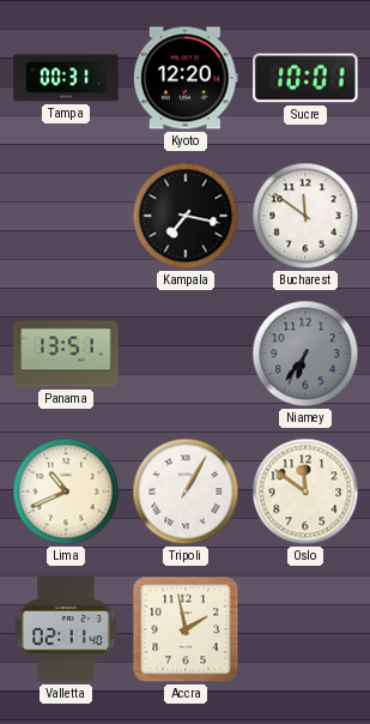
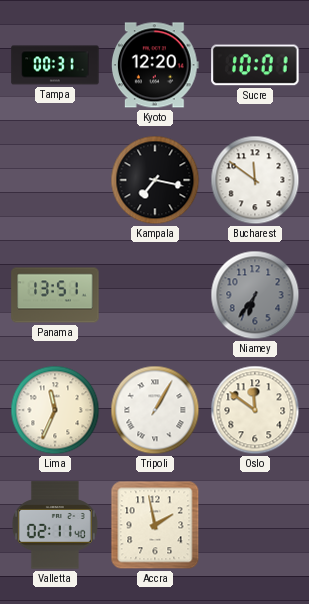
Lima: 10:41 -> 11:34
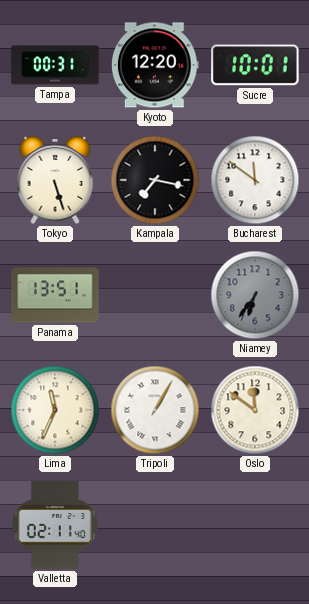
Tokyo: none -> 5:27
Accra: 1:58 -> none
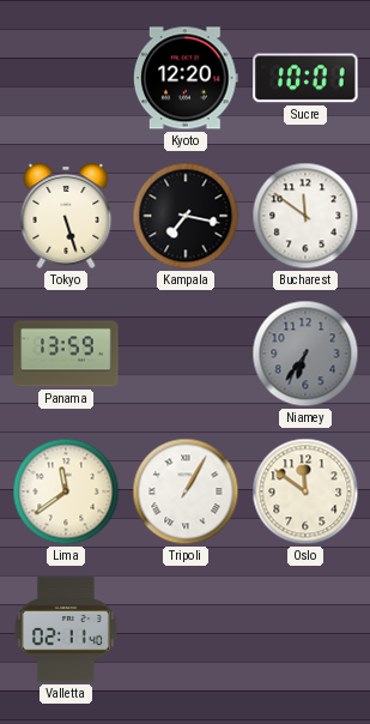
Tampa: 00:31 -> none
Panama: 13:51 -> 13:59
Lima: 11:34 -> 11:39
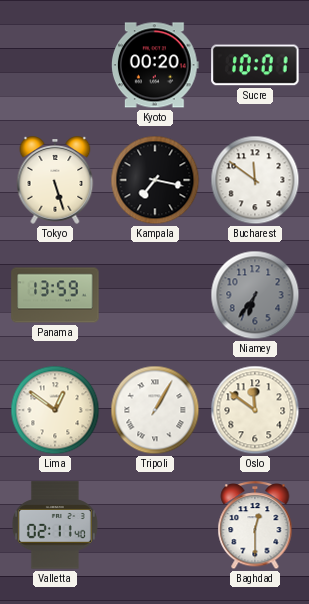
Kyoto: 12:20 -> 00:20
Lima: 11:39 -> 12:51
Baghdad: none -> 12:30
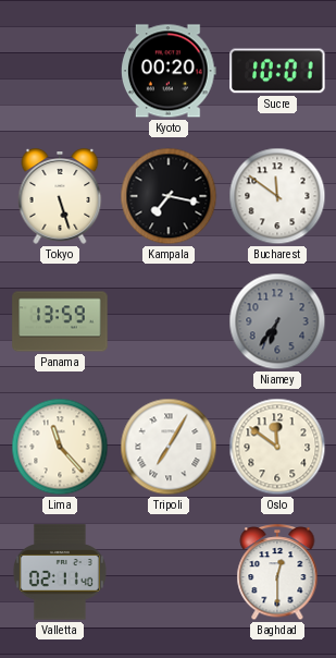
Lima: 12:51 -> 11:23
Tripoli: 1:05 -> 7:05
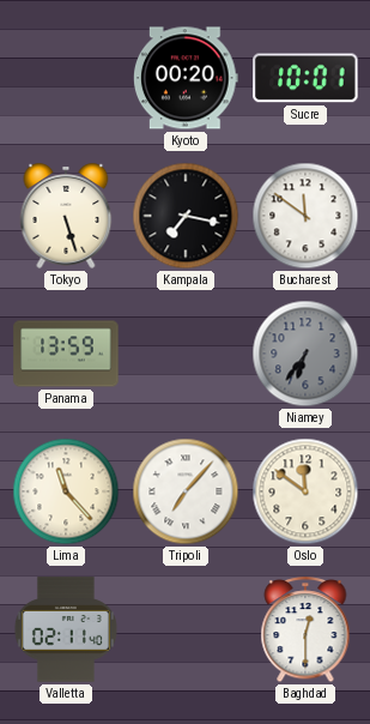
Tripoli: 7:05 -> 7:07
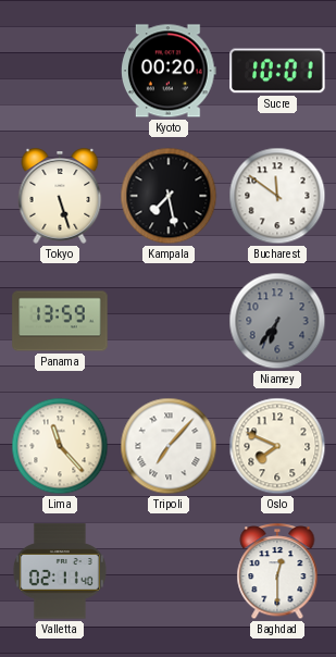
Kampala: 7:17 -> 7:28
Oslo: 11:51 -> 7:49
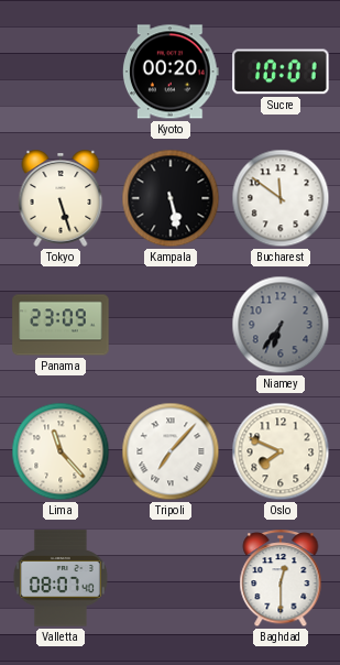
Kampala: 7:28 -> 5:28
Panama: 13:59 -> 23:09
Valletta: 02:11 -> 08:07
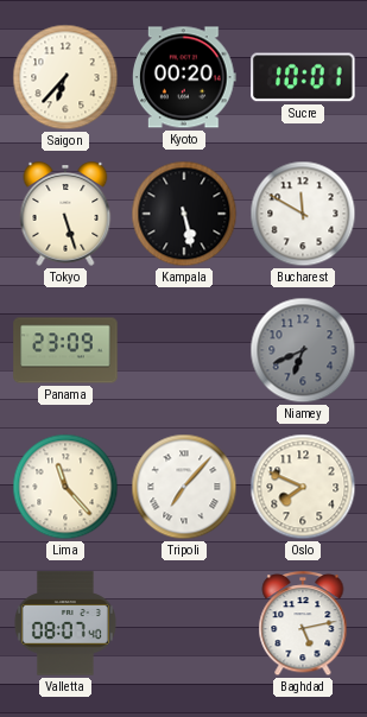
Saigon: none -> 6:37
Bucharest: 11:51 -> 11:50
Niamey: 6:36 -> 6:41
Baghdad: 12:30 -> 5:13
